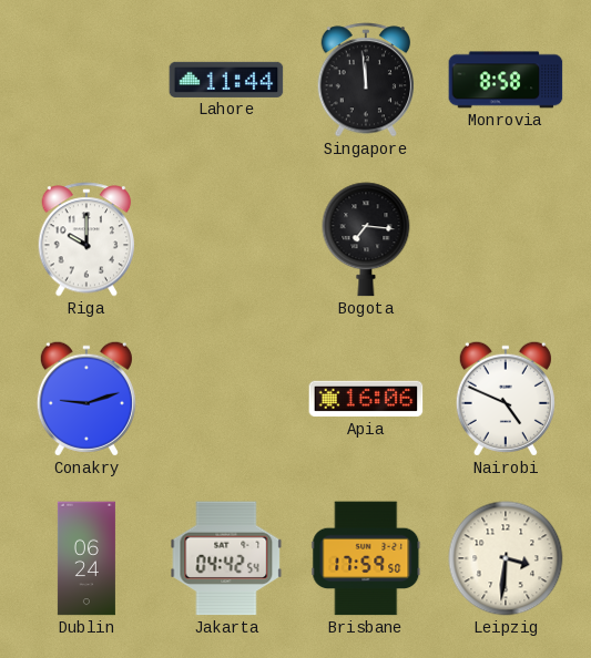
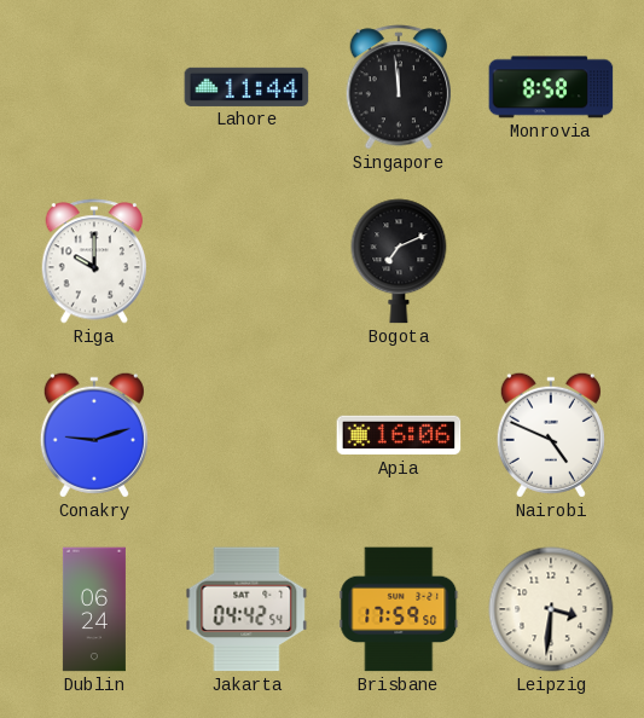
Bogota: 7:16 -> 7:11
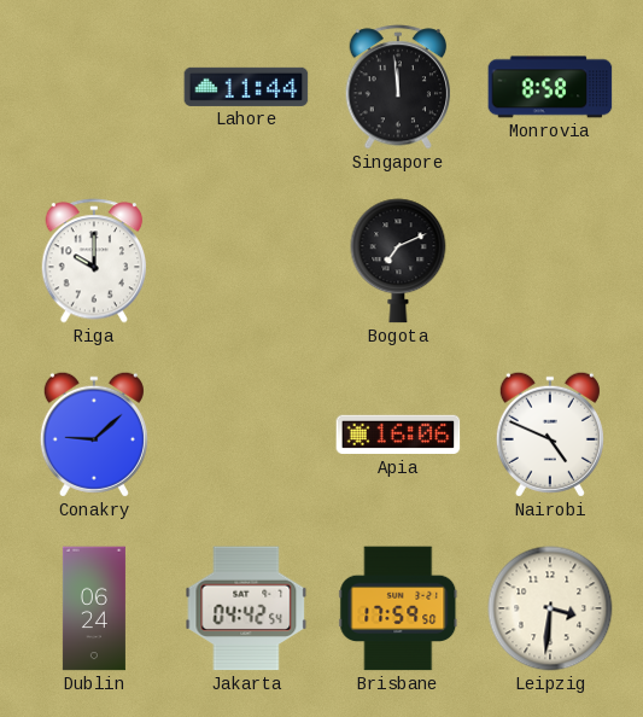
Conakry: 9:12 -> 9:08
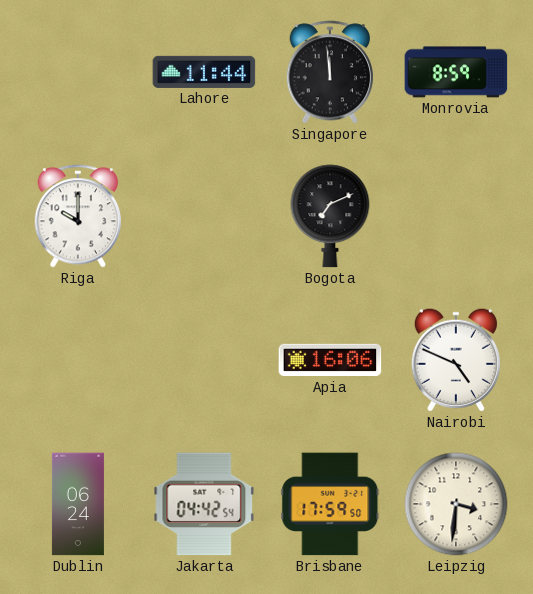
Monrovia: 8:58 -> 8:59
Conakry: 9:08 -> none
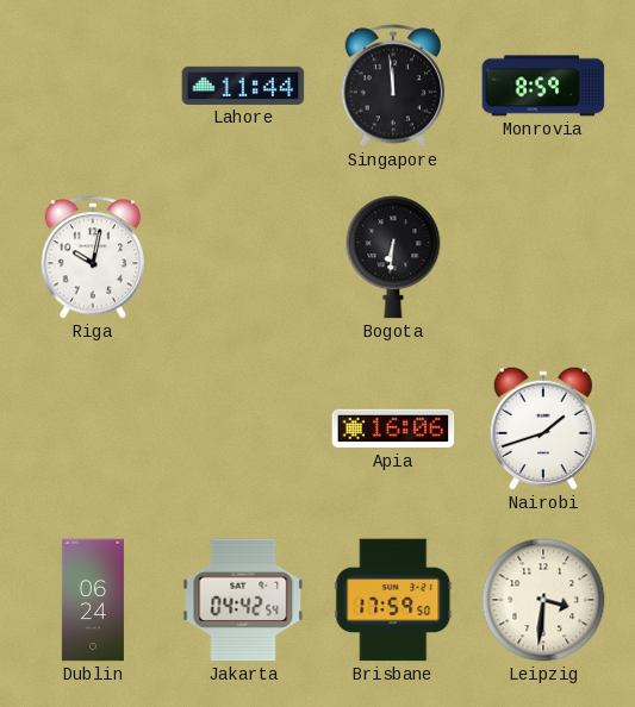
Riga: 10:00 -> 10:02
Bogota: 7:11 -> 6:31
Nairobi: 4:49 -> 1:42
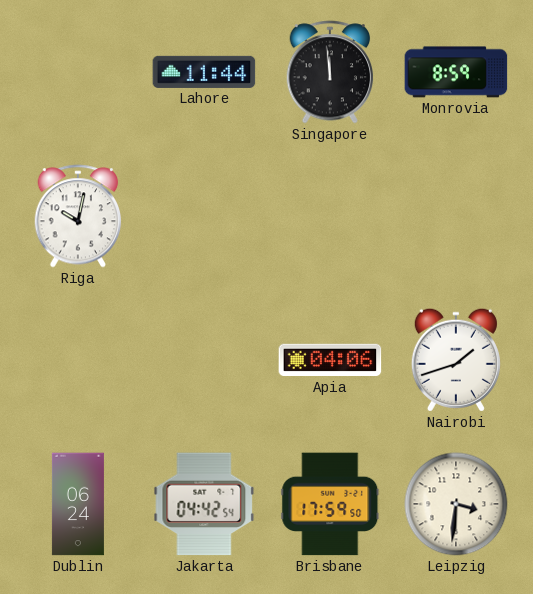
Bogota: 6:31 -> none
Apia: 16:06 -> 04:06
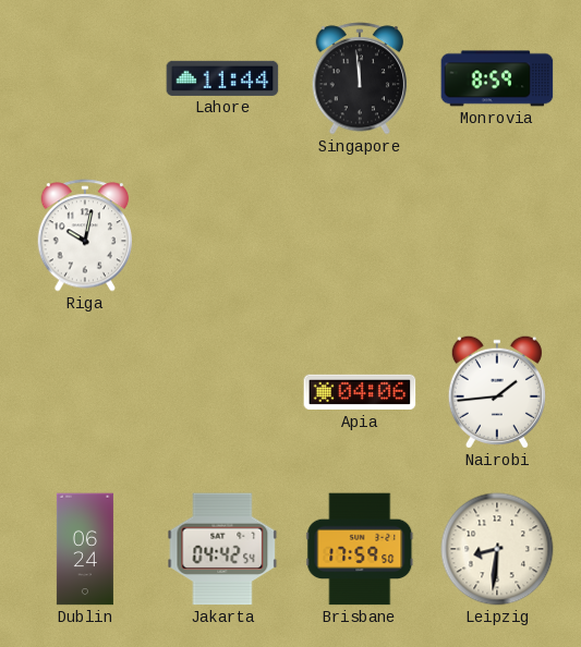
Nairobi: 1:42 -> 1:44
Leipzig: 3:31 -> 8:31
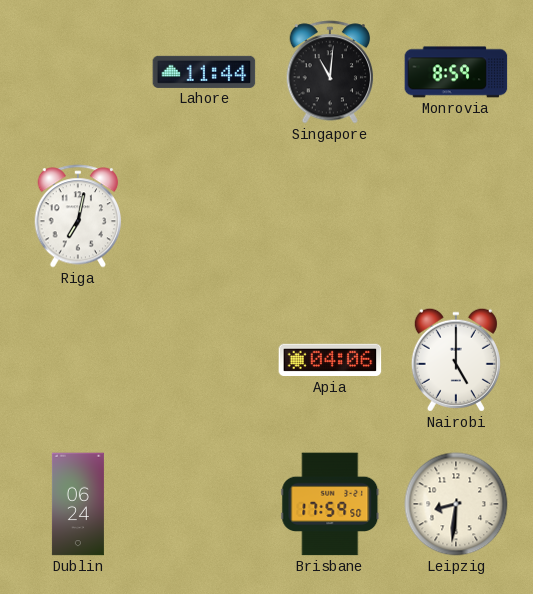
Singapore: 11:59 -> 11:01
Riga: 10:02 -> 7:02
Nairobi: 1:44 -> 5:00
Jakarta: 04:42 -> none
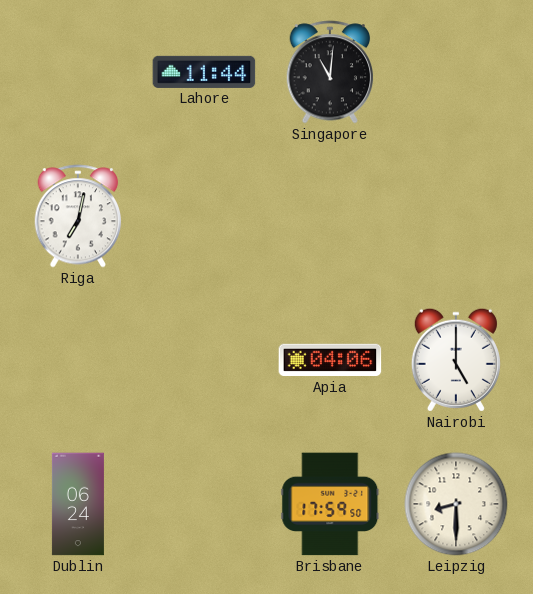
Monrovia: 8:59 -> none
Leipzig: 8:31 -> 8:30
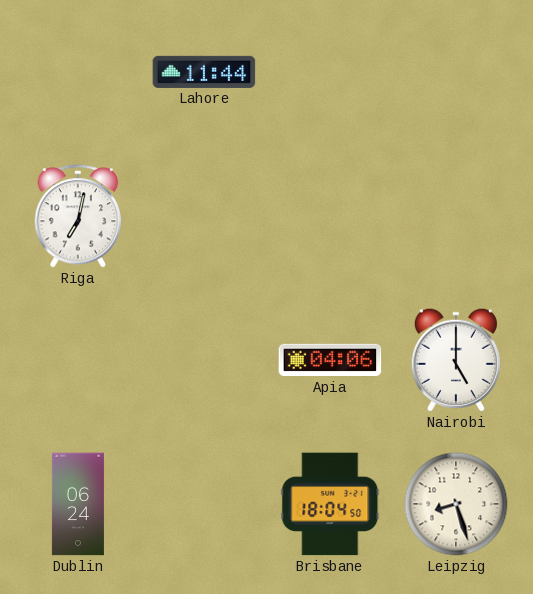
Singapore: 11:01 -> none
Brisbane: 17:59 -> 18:04
Leipzig: 8:30 -> 8:27
